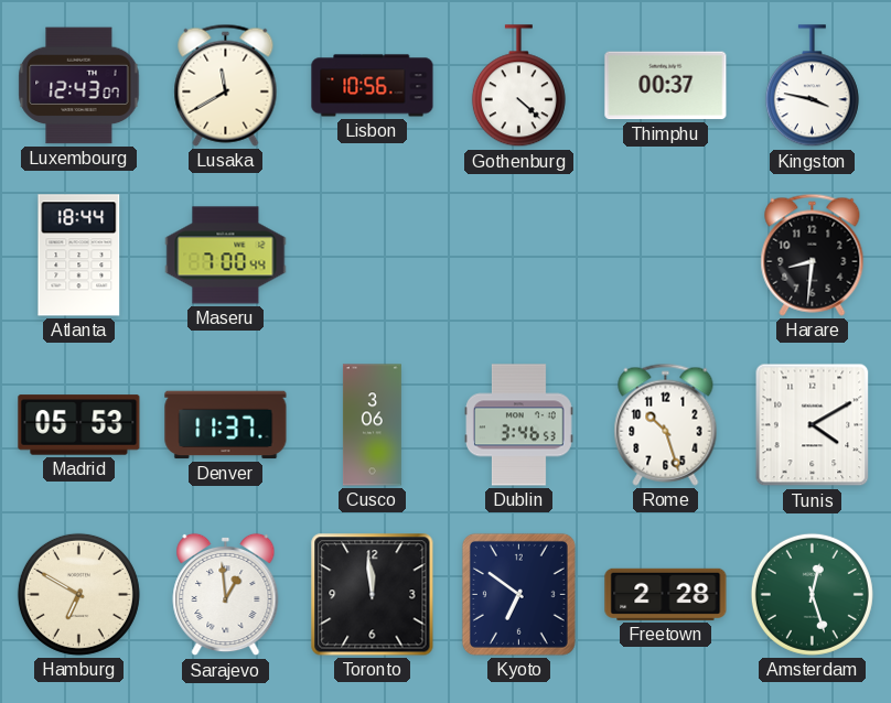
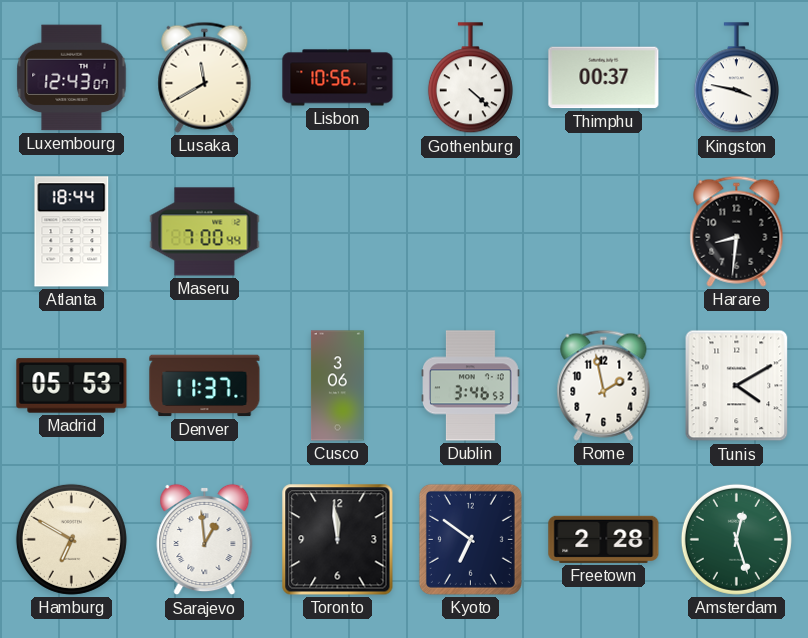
Rome: 10:27 -> 1:58
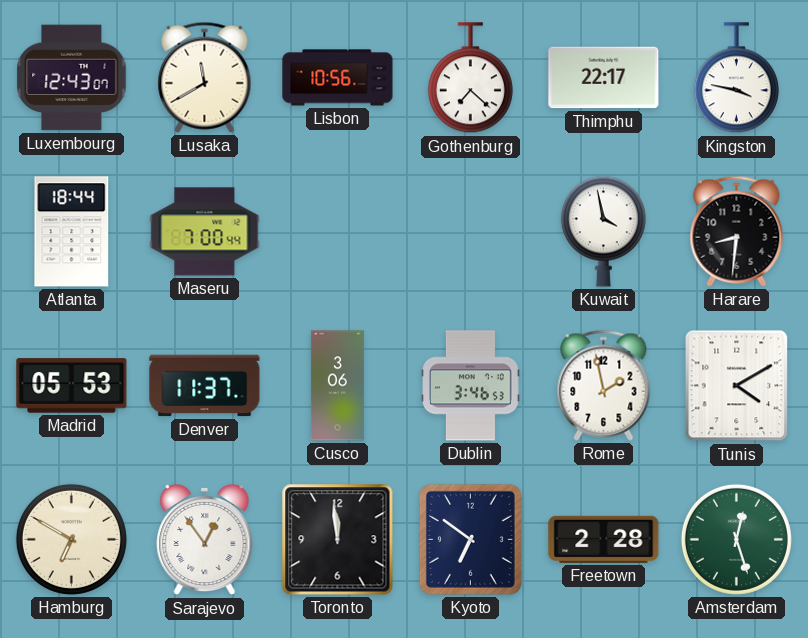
Gothenburg: 4:22 -> 7:22
Thimphu: 00:37 -> 22:17
Kuwait: none -> 3:58
Sarajevo: 12:59 -> 12:54
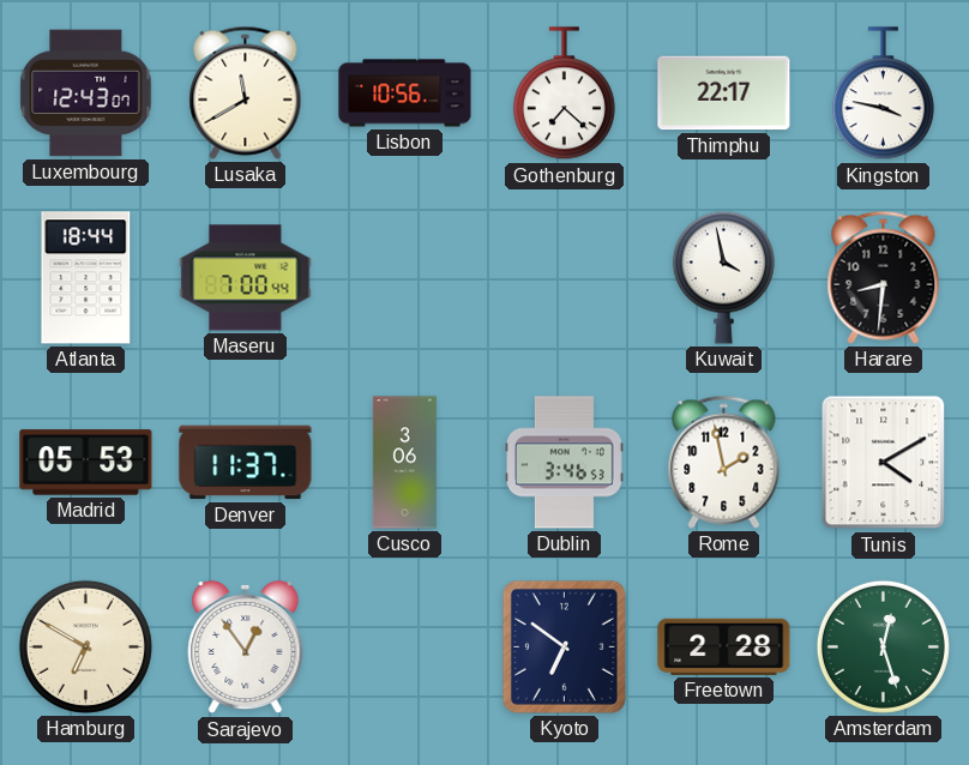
Toronto: 11:59 -> none
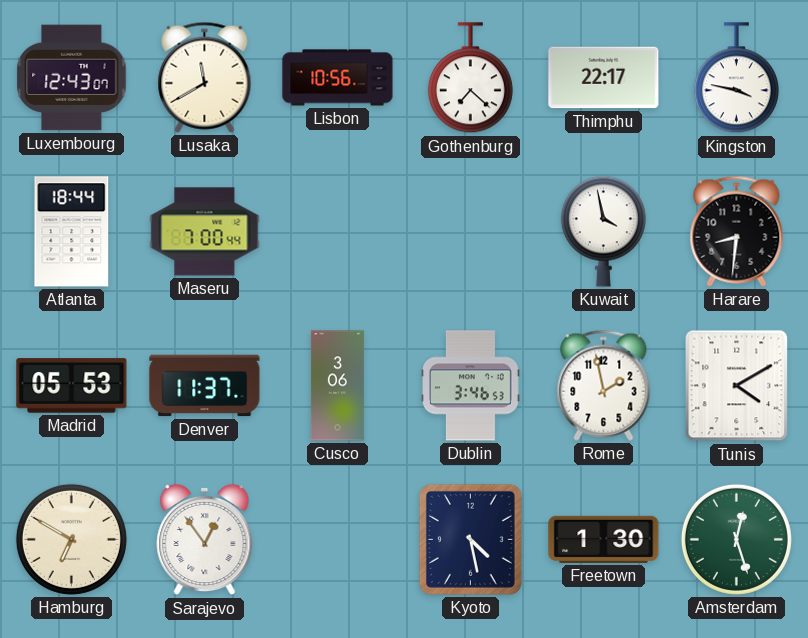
Kyoto: 6:51 -> 4:28
Freetown: 2:28 -> 1:30
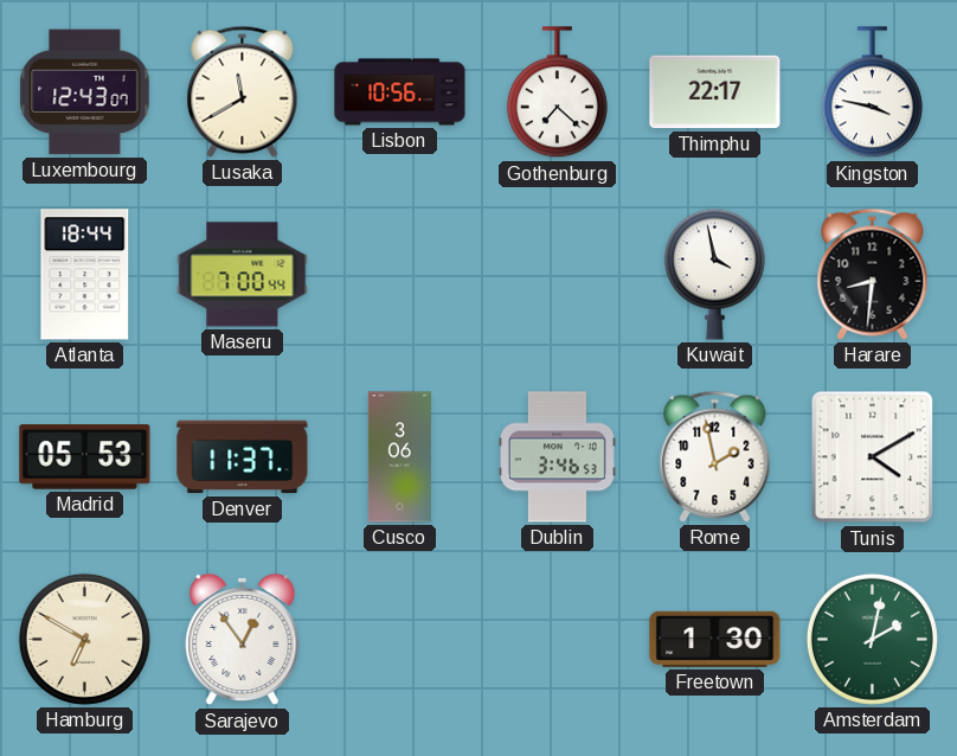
Kyoto: 4:28 -> none
Amsterdam: 12:27 -> 2:02
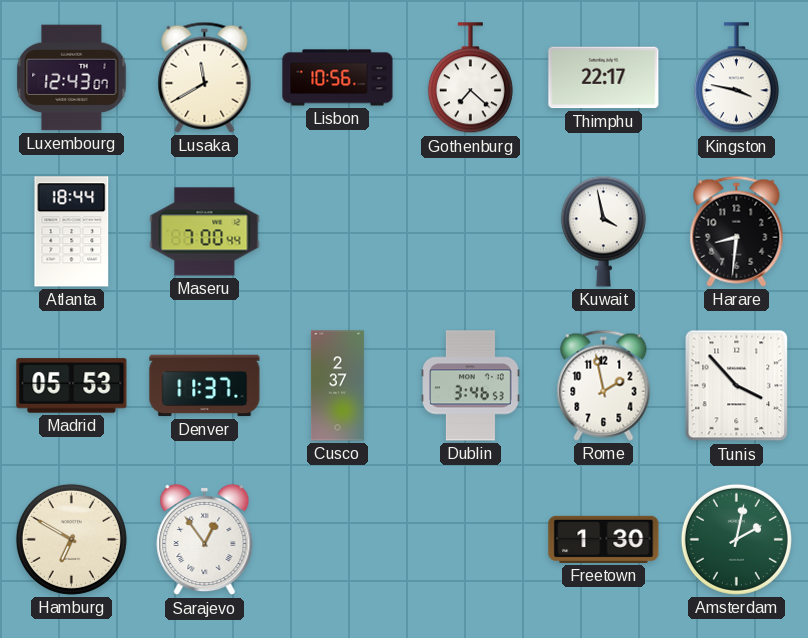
Cusco: 3:06 -> 2:37
Tunis: 4:10 -> 3:53
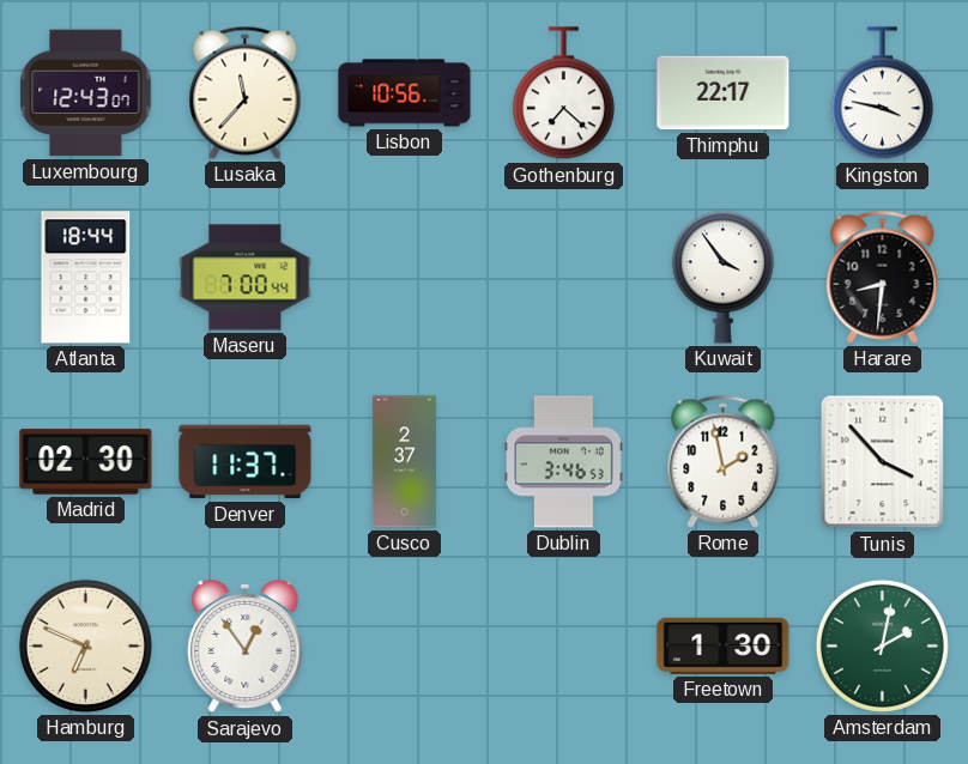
Lusaka: 11:40 -> 11:37
Kuwait: 3:58 -> 3:54
Madrid: 05:53 -> 02:30
Hamburg: 6:50 -> 6:49
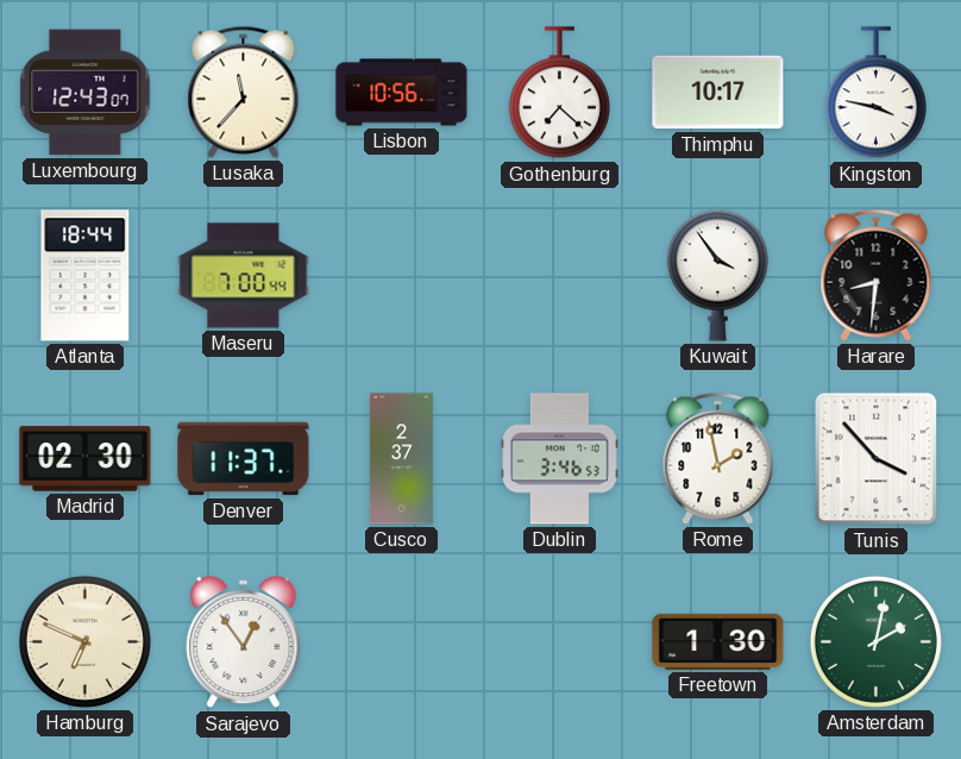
Thimphu: 22:17 -> 10:17
